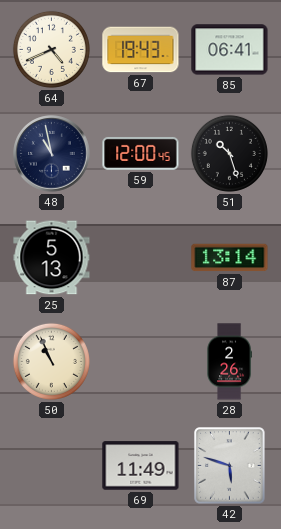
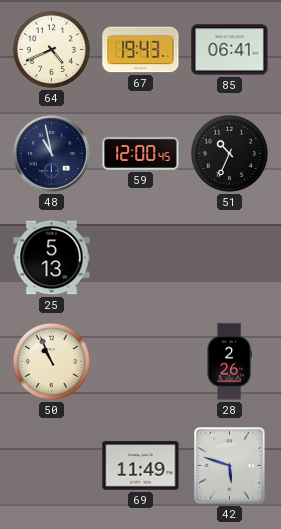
51: 10:27 -> 10:34
87: 13:14 -> none
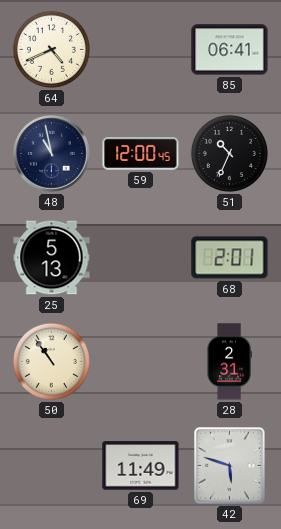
67: 19:43 -> none
68: none -> 2:01
50: 10:56 -> 10:54
28: 2:26 -> 2:31
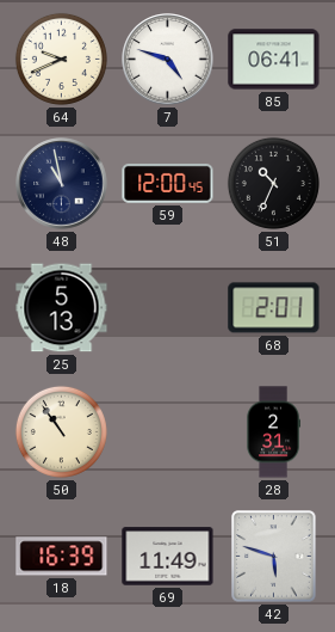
64: 4:41 -> 9:41
7: none -> 4:48
18: none -> 16:39
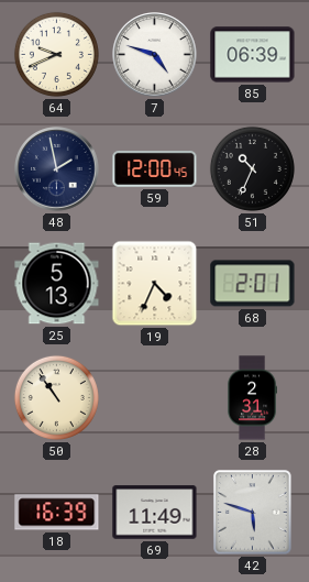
85: 06:41 -> 06:39
48: 10:58 -> 1:58
19: none -> 4:34
